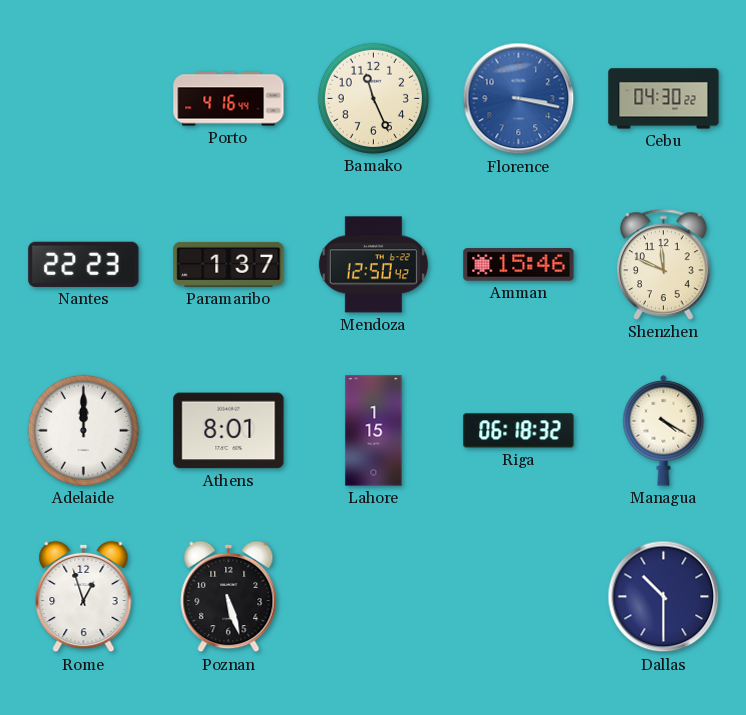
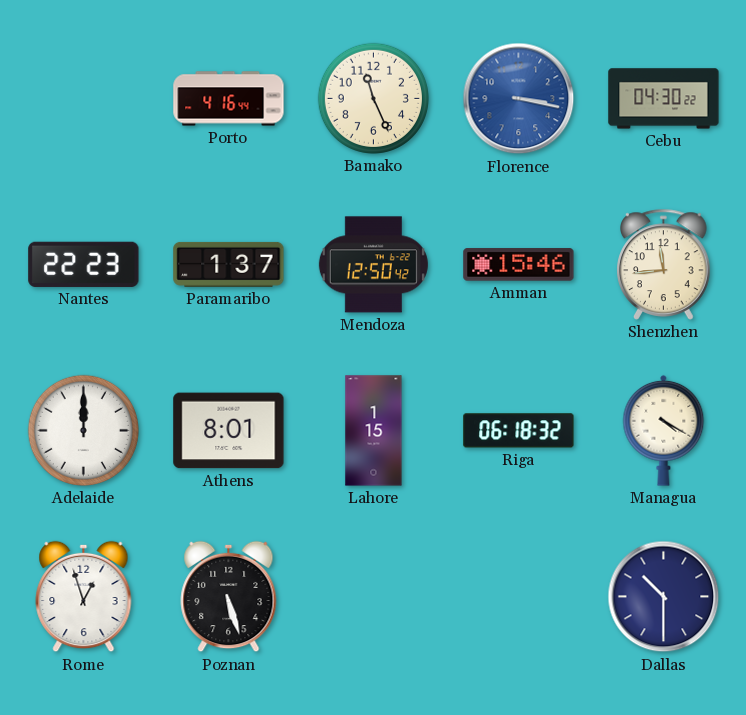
Shenzhen: 11:49 -> 11:44
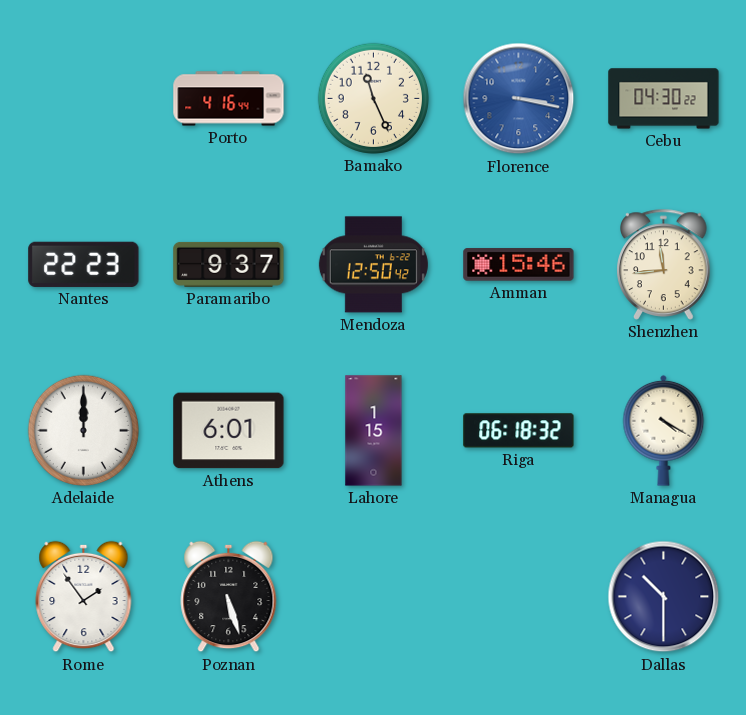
Paramaribo: 1:37 -> 9:37
Athens: 8:01 -> 6:01
Rome: 12:57 -> 1:54
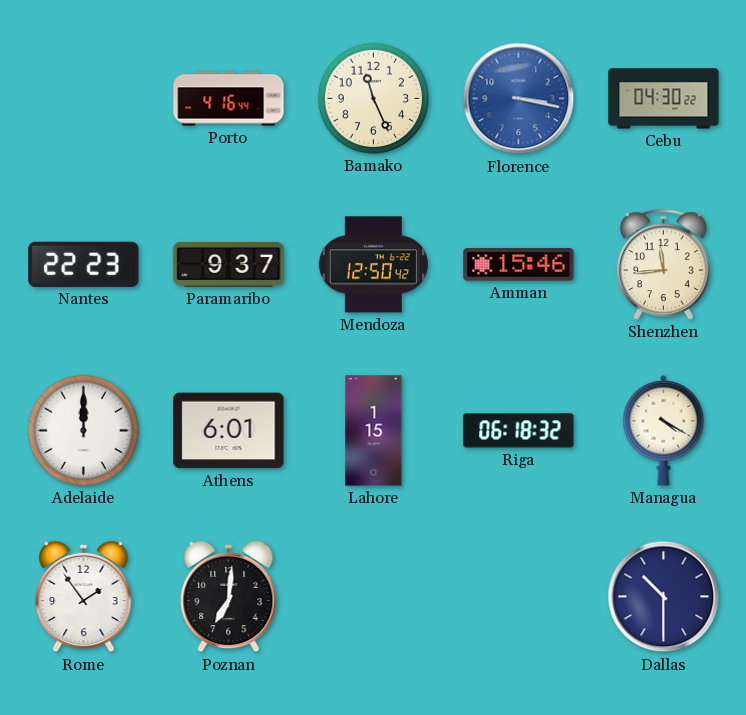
Poznan: 5:27 -> 7:01
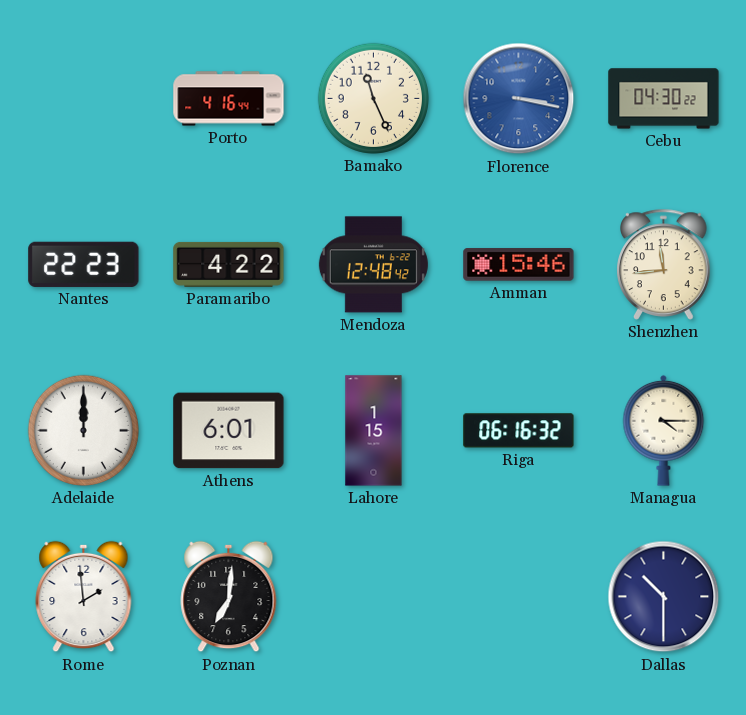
Paramaribo: 9:37 -> 4:22
Mendoza: 12:50 -> 12:48
Riga: 06:18 -> 06:16
Managua: 4:20 -> 4:15
Rome: 1:54 -> 1:59
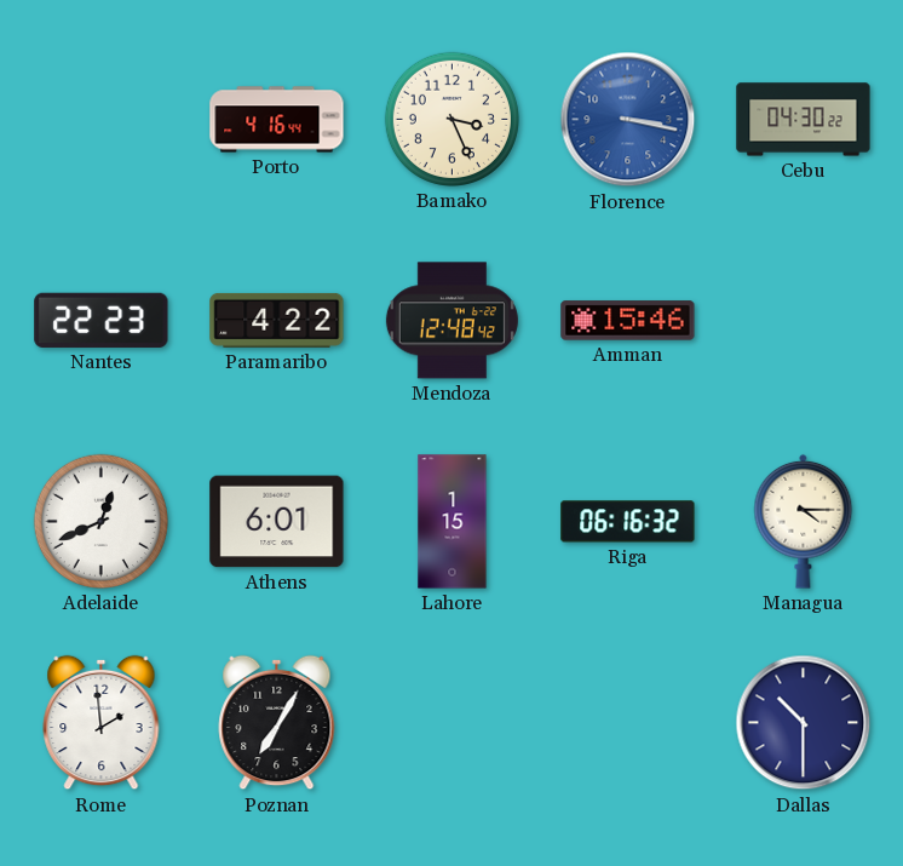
Bamako: 11:26 -> 3:26
Shenzhen: 11:44 -> none
Adelaide: 12:00 -> 12:41
Poznan: 7:01 -> 7:05
